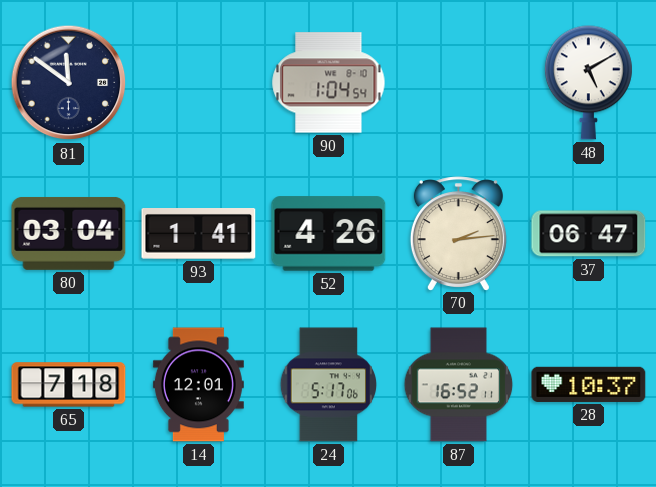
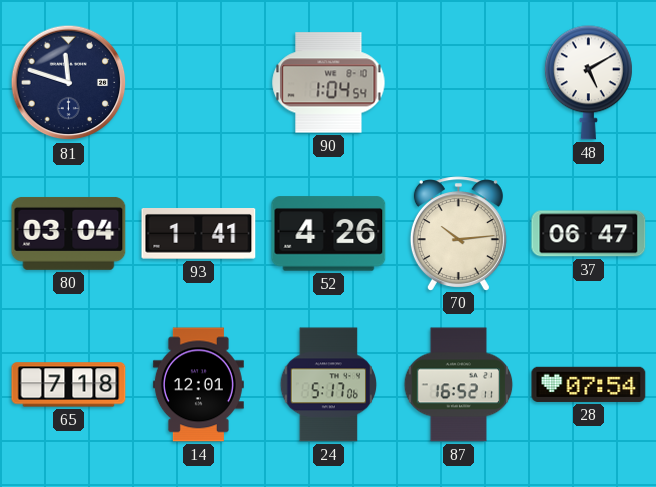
81: 11:51 -> 11:48
70: 2:14 -> 10:14
28: 10:37 -> 07:54
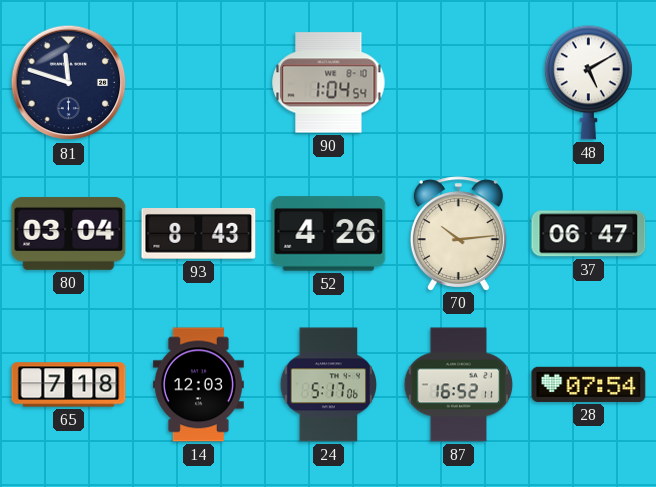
93: 1:41 -> 8:43
14: 12:01 -> 12:03
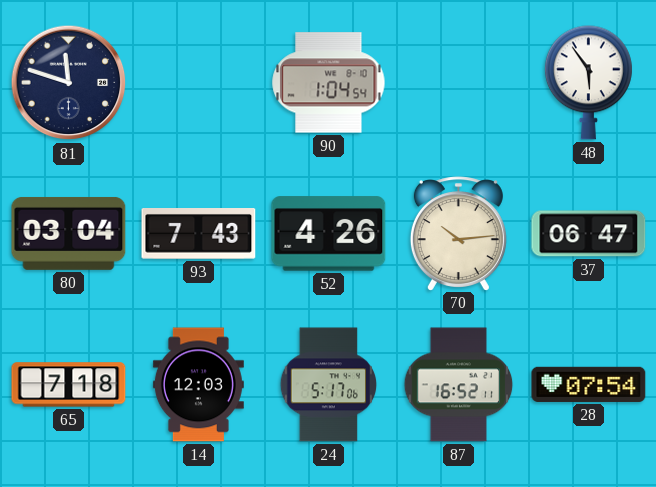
48: 5:10 -> 5:54
93: 8:43 -> 7:43
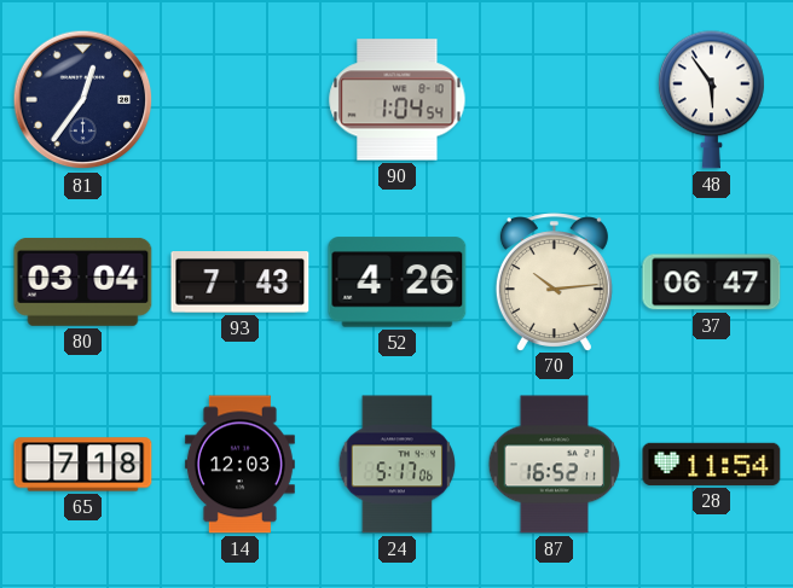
81: 11:48 -> 12:36
28: 07:54 -> 11:54
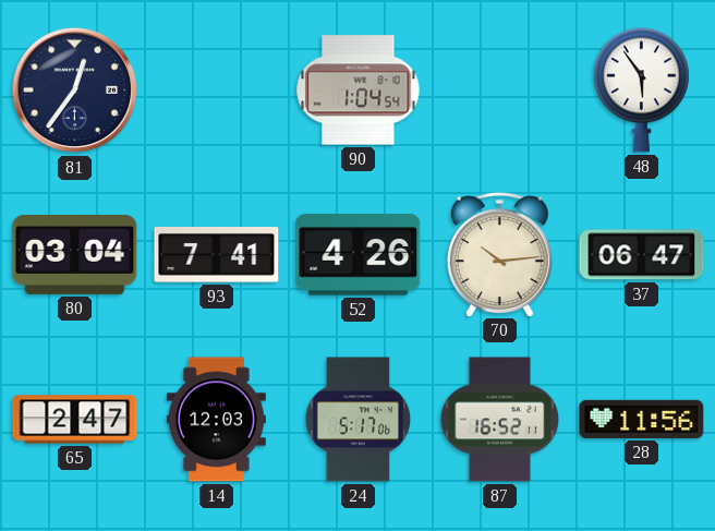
93: 7:43 -> 7:41
65: 7:18 -> 2:47
28: 11:54 -> 11:56
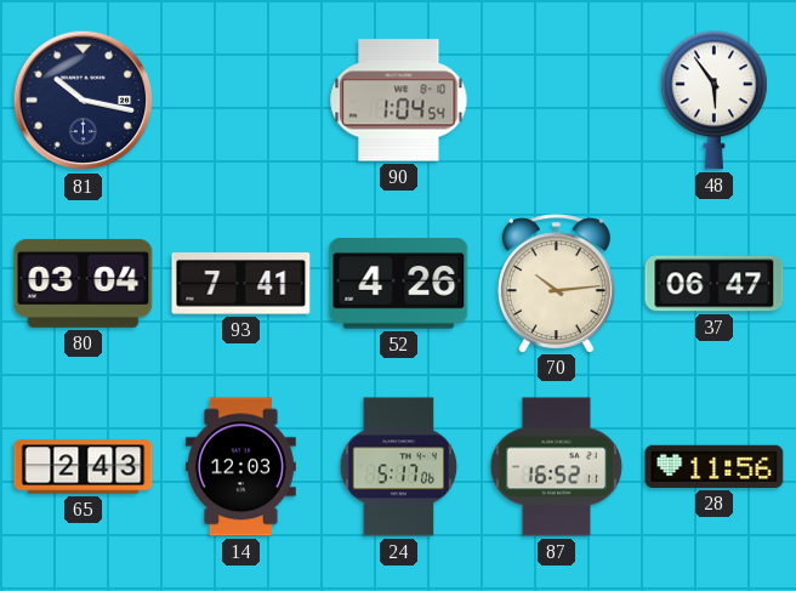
81: 12:36 -> 10:17
65: 2:47 -> 2:43
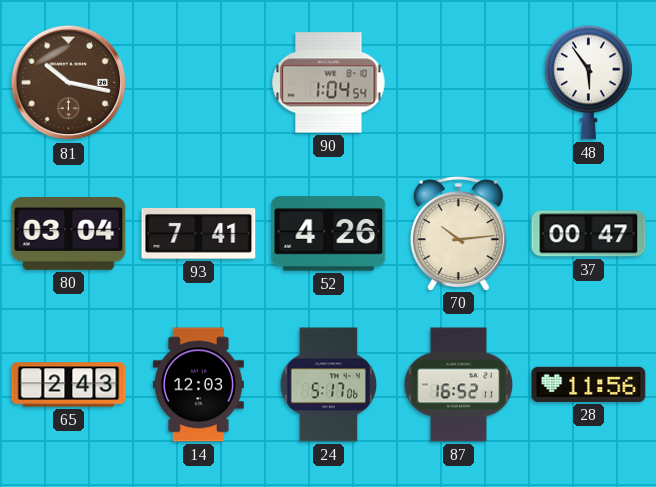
81 dial: navy -> brown
37: 06:47 -> 00:47
